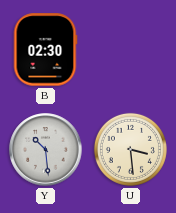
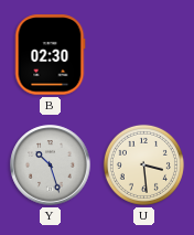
Y: 10:29 -> 10:27
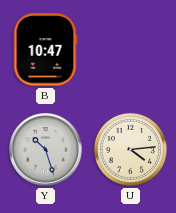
B: 02:30 -> 10:47
U: 3:29 -> 4:14
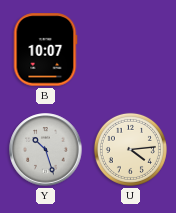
B: 10:47 -> 10:07
